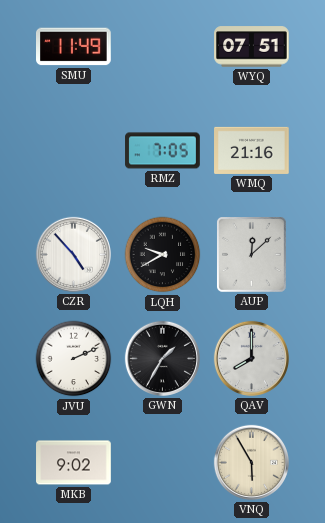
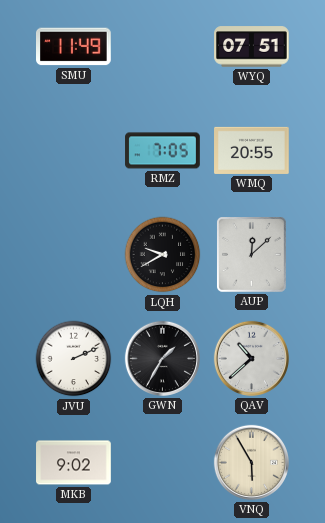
WMQ: 21:16 -> 20:55
CZR: 4:53 -> none
QAV: 8:00 -> 10:38
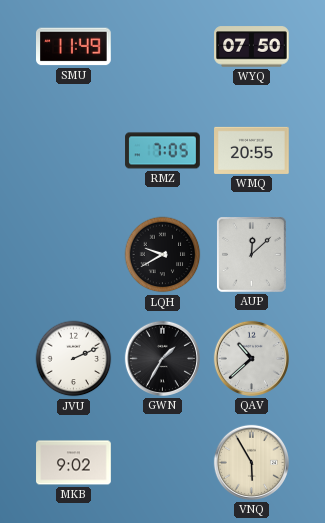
WYQ: 07:51 -> 07:50
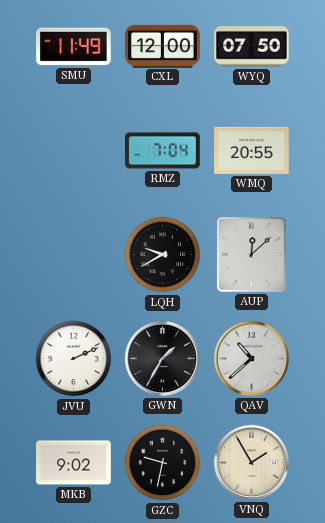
CXL: none -> 12:00
RMZ: 7:05 -> 7:04
GZC: none -> 9:32
VNQ: 5:55 -> 1:55
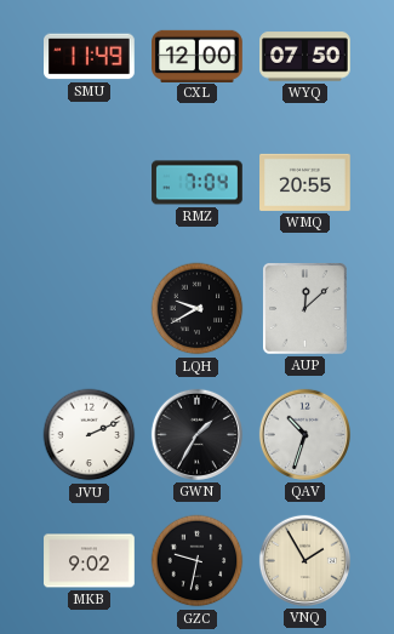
QAV: 10:38 -> 10:33
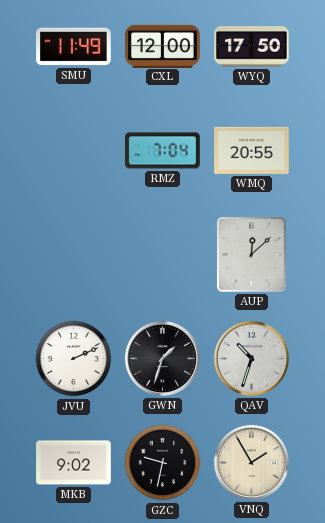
WYQ: 07:50 -> 17:50
LQH: 9:40 -> none
GWN: 1:35 -> 1:33
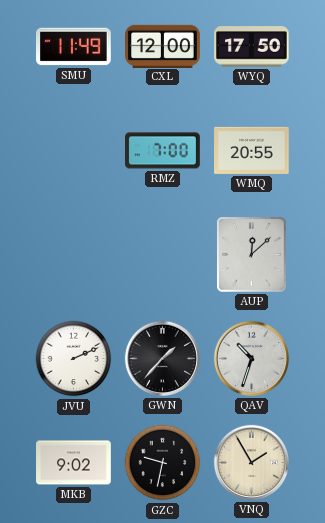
RMZ: 7:04 -> 7:00
GWN: 1:33 -> 1:37
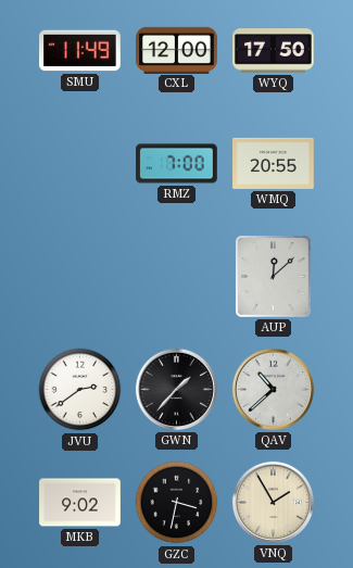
JVU: 2:11 -> 2:39
QAV: 10:33 -> 10:38
GZC: 9:32 -> 3:32
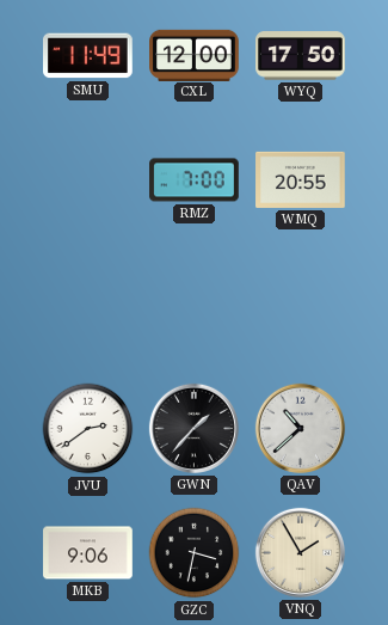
AUP: 12:08 -> none
MKB: 9:02 -> 9:06
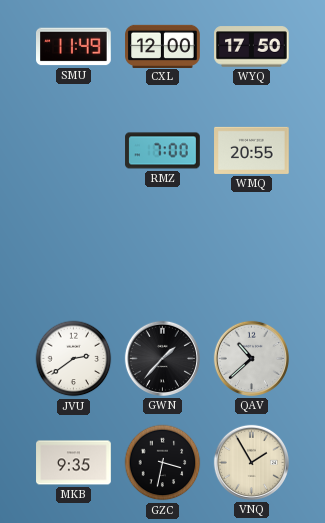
MKB: 9:06 -> 9:35
